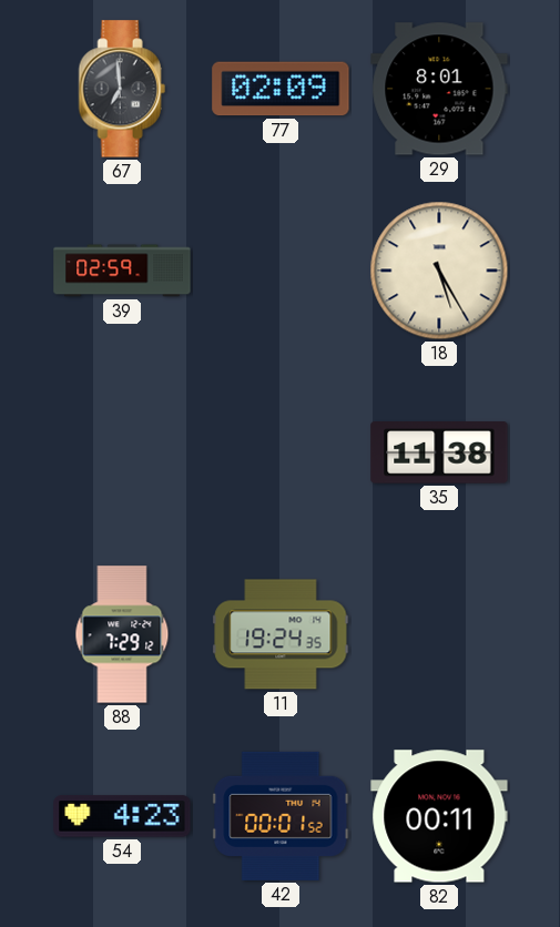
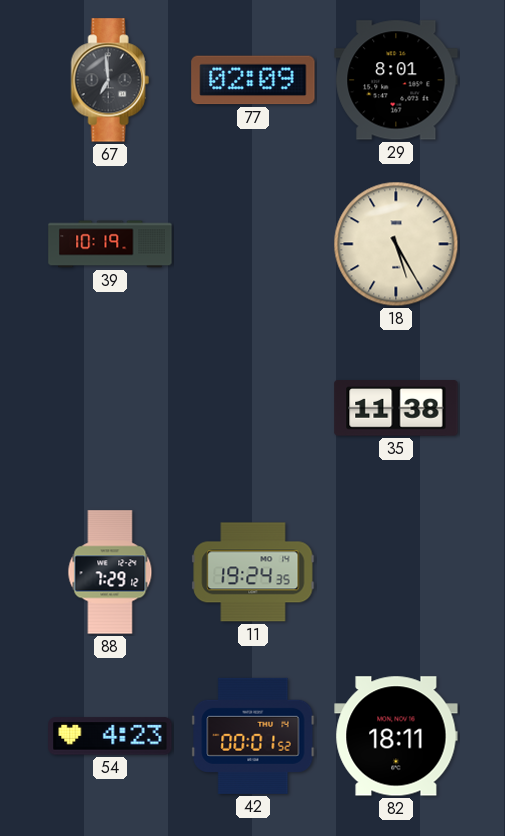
39: 02:59 -> 10:19
82: 00:11 -> 18:11
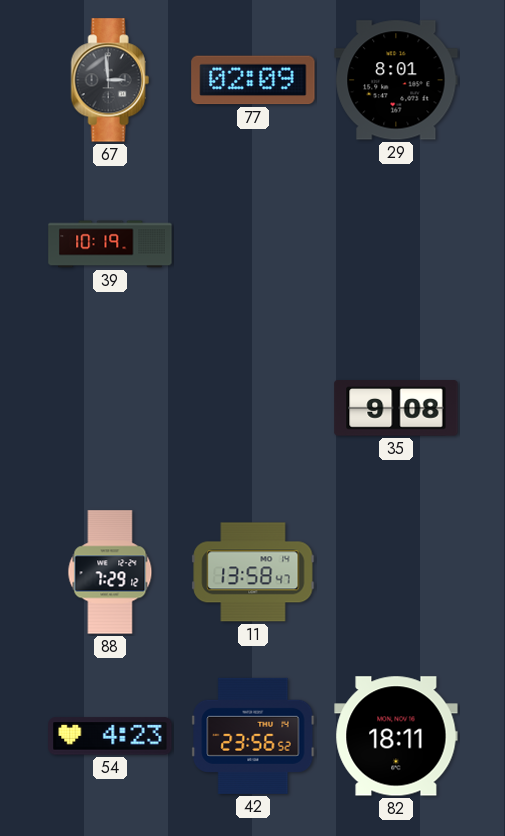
67: 6:59 -> 2:59
18: 5:25 -> none
35: 11:38 -> 9:08
11: 19:24 -> 13:58
42: 00:01 -> 23:56
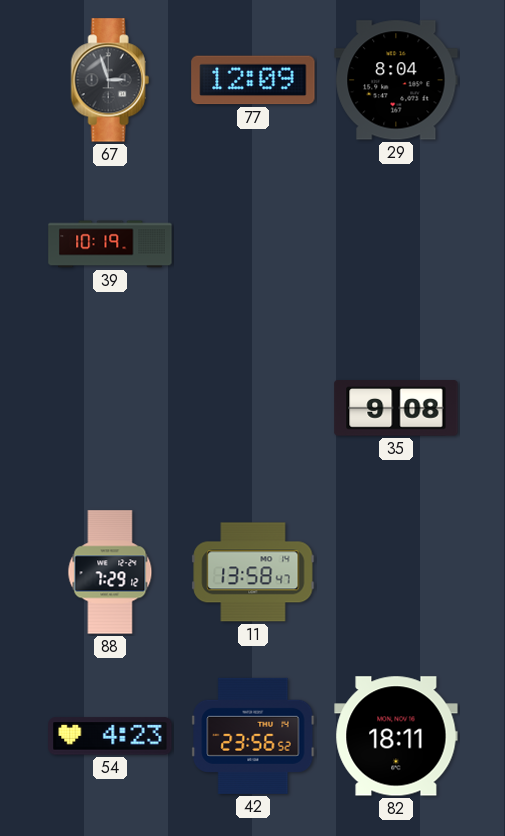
67: 2:59 -> 2:57
77: 02:09 -> 12:09
29: 8:01 -> 8:04
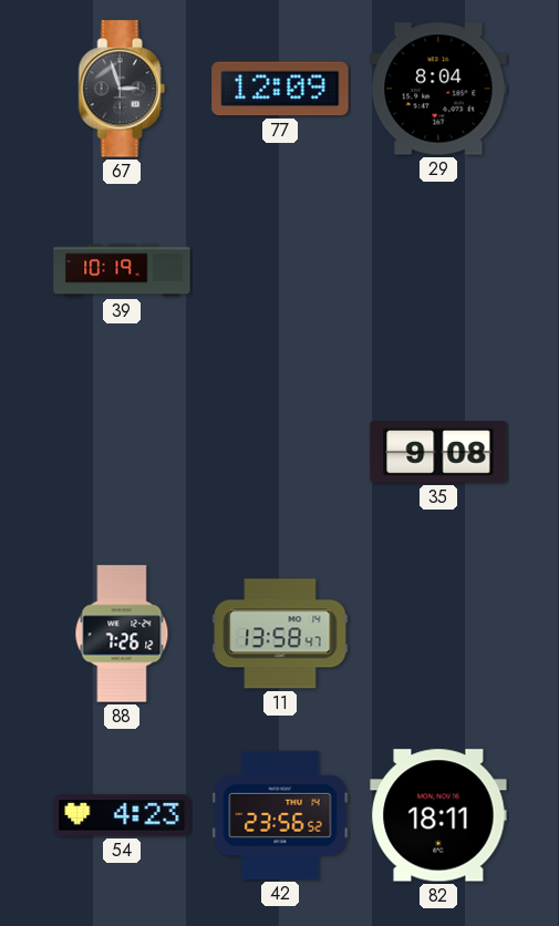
88: 7:29 -> 7:26
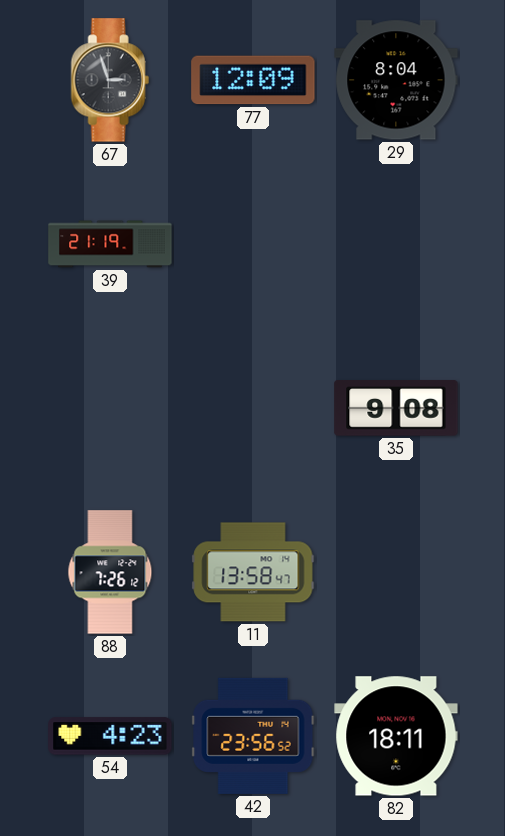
39: 10:19 -> 21:19
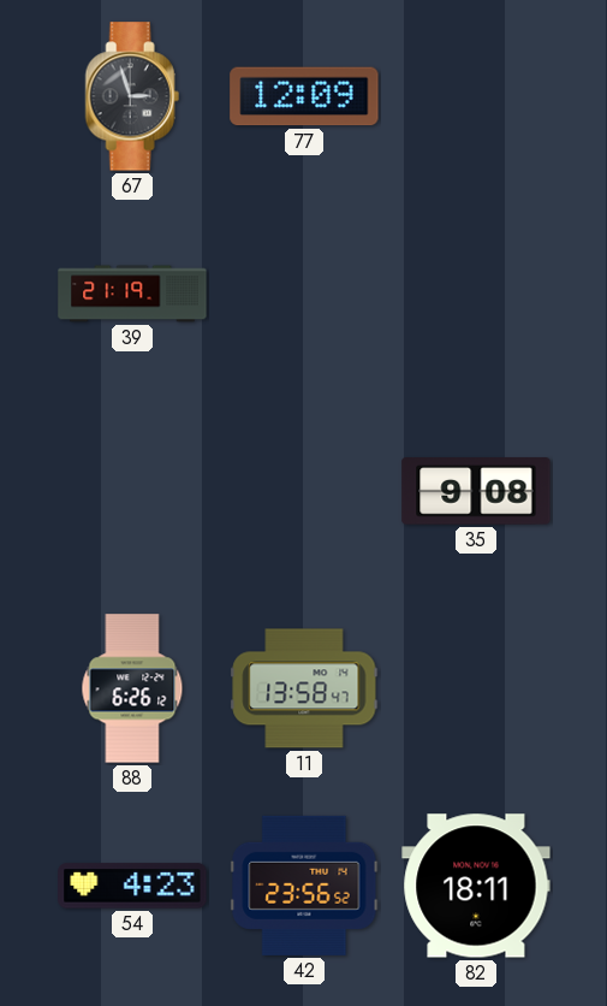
29: 8:04 -> none
88: 7:26 -> 6:26
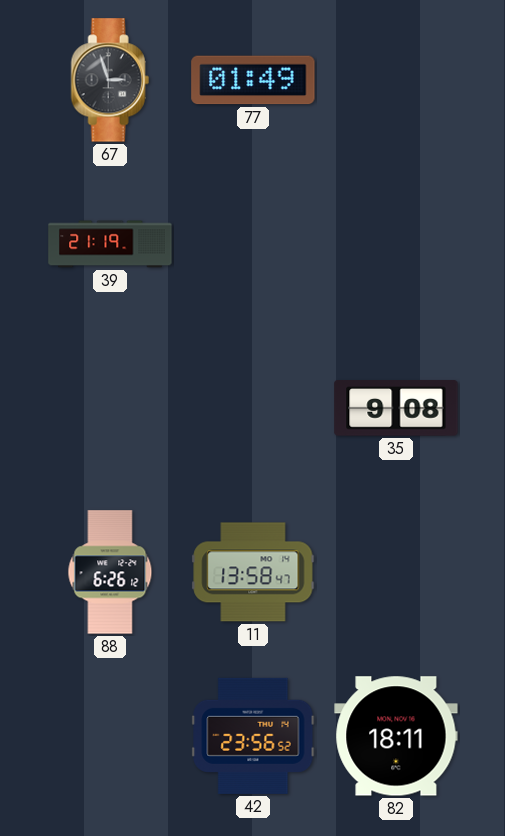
77: 12:09 -> 01:49
54: 4:23 -> none
